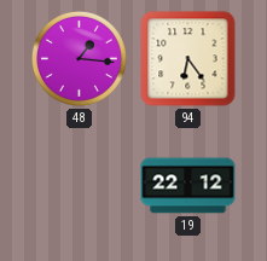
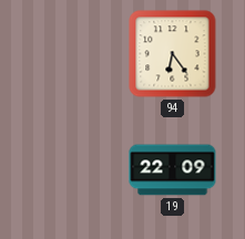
48: 1:16 -> none
19: 22:12 -> 22:09
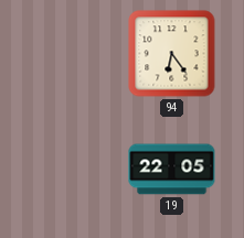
19: 22:09 -> 22:05
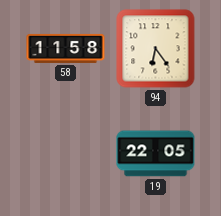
58: none -> 11:58
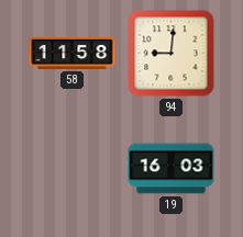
94: 6:24 -> 9:01
19: 22:05 -> 16:03
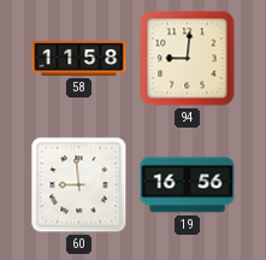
60: none -> 8:59
19: 16:03 -> 16:56
